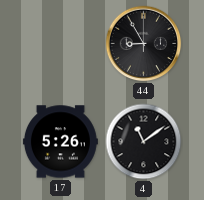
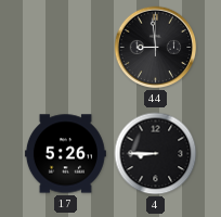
44: 8:55 -> 8:59
4: 11:09 -> 8:45
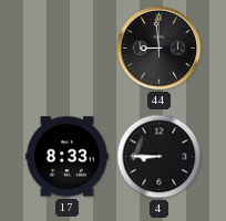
17: 5:26 -> 8:33
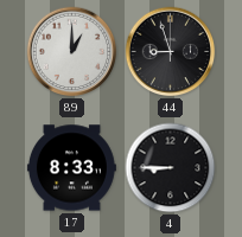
89: none -> 1:00
44: 8:59 -> 8:57
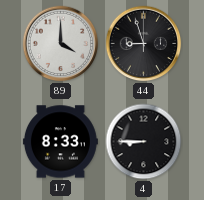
89: 1:00 -> 4:00
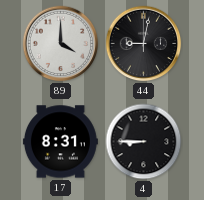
44: 8:57 -> 9:02
17: 8:33 -> 8:31
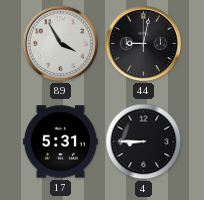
89: 4:00 -> 3:55
17: 8:31 -> 5:31
